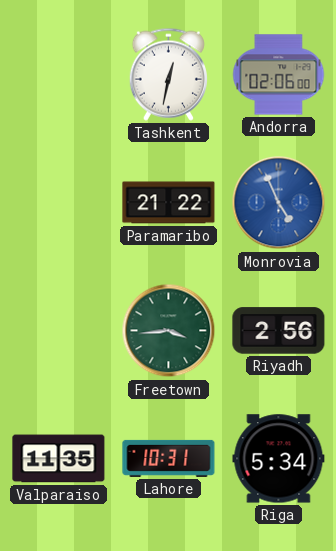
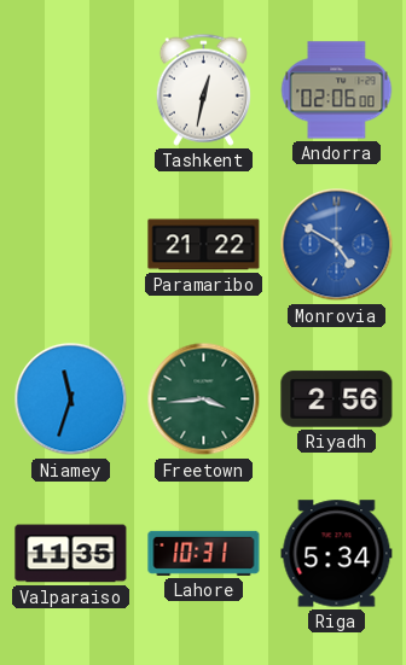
Monrovia: 4:56 -> 4:50
Niamey: none -> 11:33
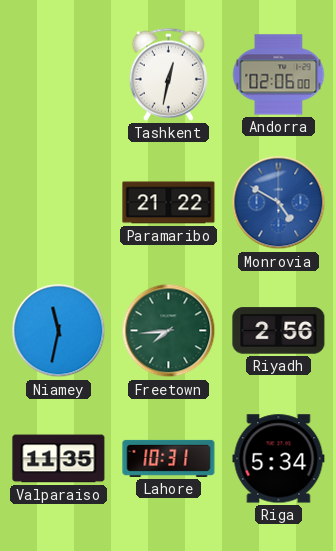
Niamey: 11:33 -> 11:32
Freetown: 3:44 -> 7:44
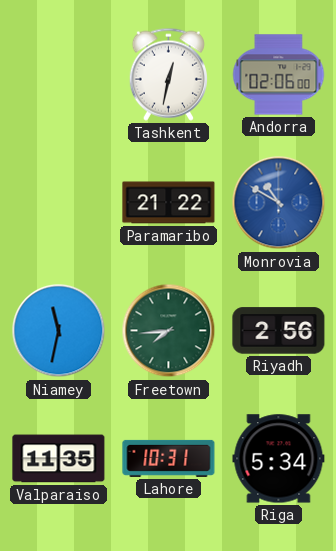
Monrovia: 4:50 -> 10:50
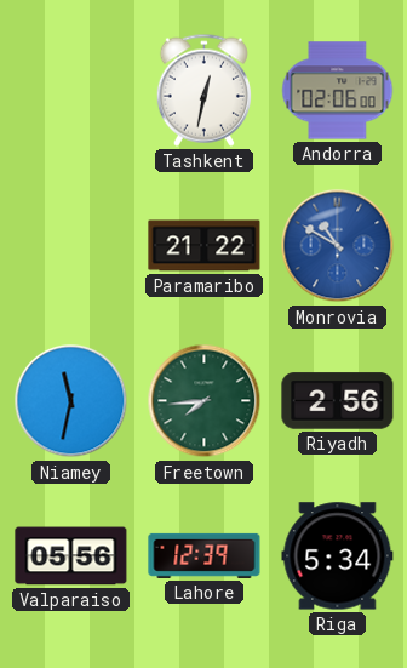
Valparaiso: 11:35 -> 05:56
Lahore: 10:31 -> 12:39
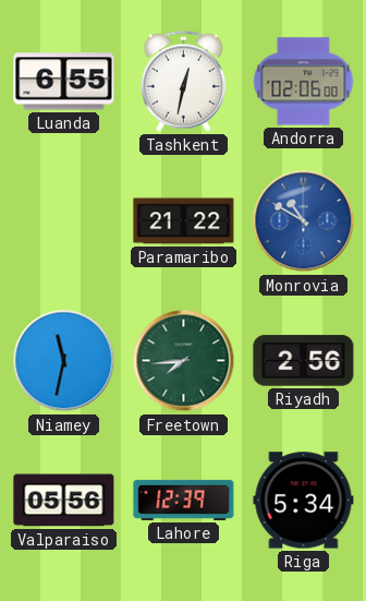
Luanda: none -> 6:55
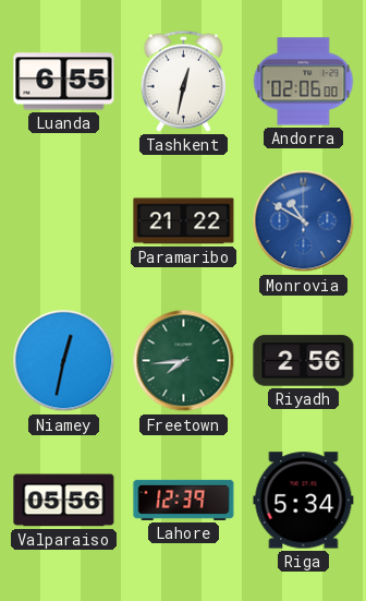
Niamey: 11:32 -> 12:32
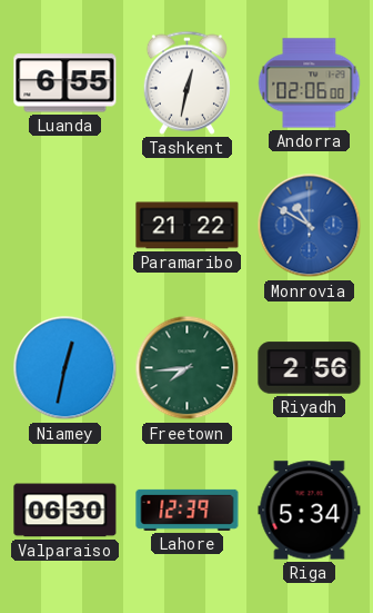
Valparaiso: 05:56 -> 06:30
